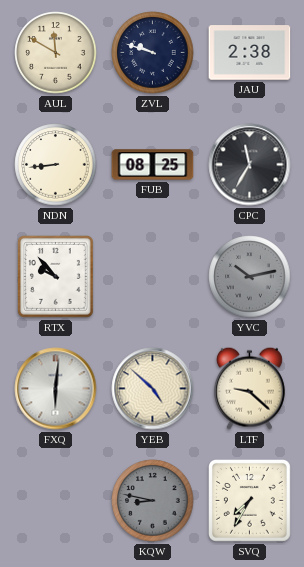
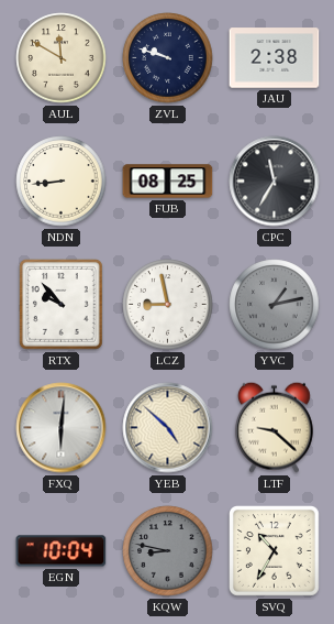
LCZ: none -> 8:58
YVC: 10:13 -> 1:13
EGN: none -> 10:04
SVQ: 7:35 -> 10:35
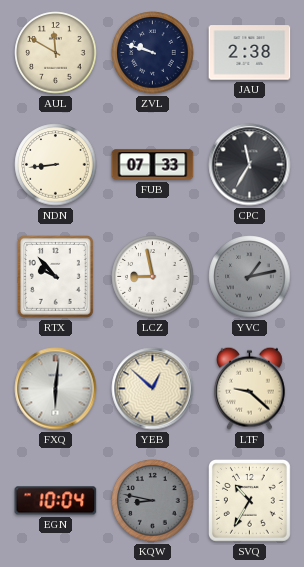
FUB: 08:25 -> 07:33
YEB: 4:52 -> 12:52
